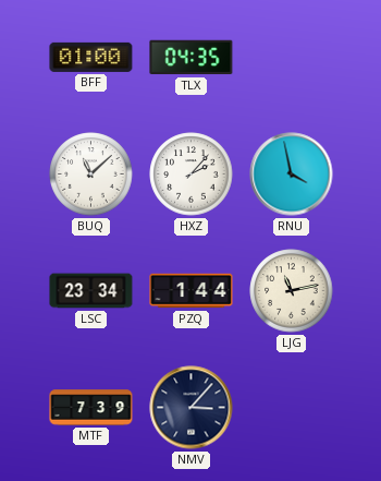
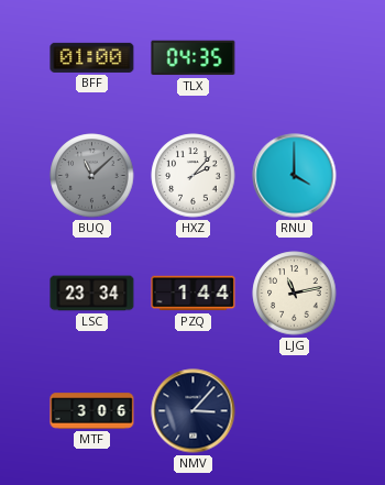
BUQ dial: white -> grey
RNU: 3:58 -> 4:00
MTF: 7:39 -> 3:06
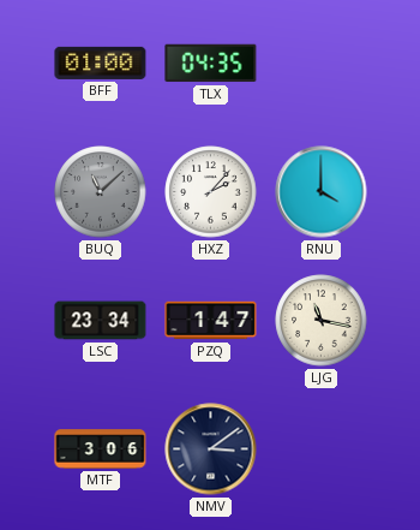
PZQ: 1:44 -> 1:47
LJG: 11:13 -> 11:17
NMV: 3:07 -> 3:09
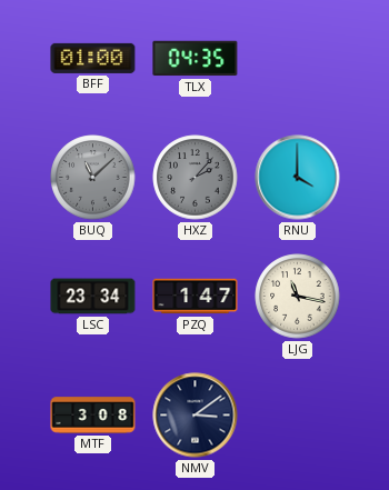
HXZ dial: white -> grey
MTF: 3:06 -> 3:08
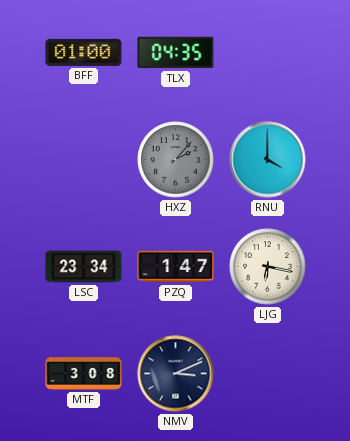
BUQ: 11:08 -> none
LJG: 11:17 -> 6:17
NMV: 3:09 -> 3:11
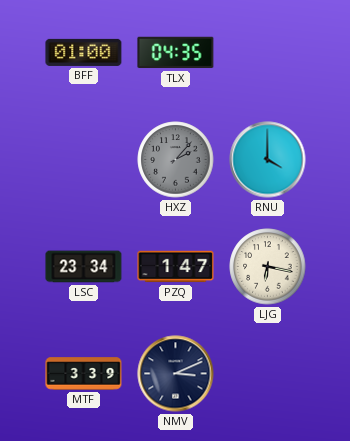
MTF: 3:08 -> 3:39
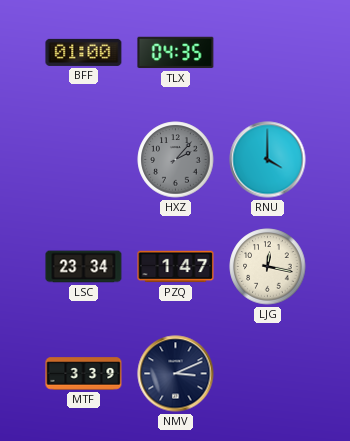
LJG: 6:17 -> 12:17
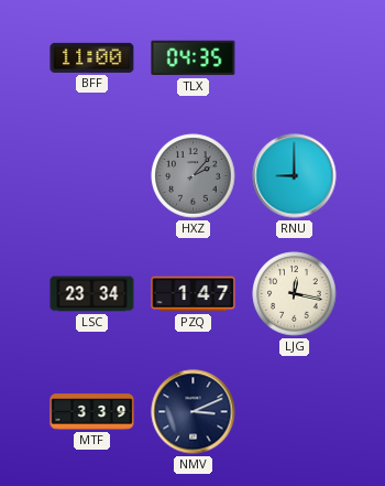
BFF: 01:00 -> 11:00
RNU: 4:00 -> 9:00
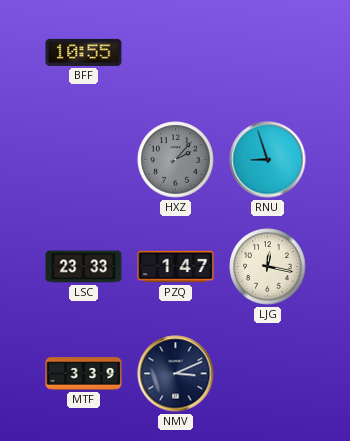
BFF: 11:00 -> 10:55
TLX: 04:35 -> none
RNU: 9:00 -> 8:57
LSC: 23:34 -> 23:33
